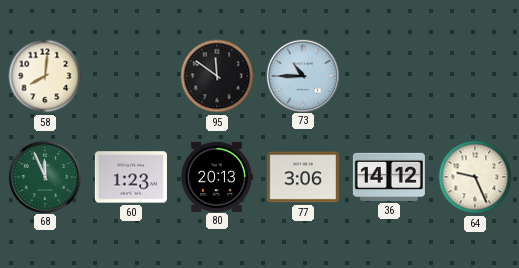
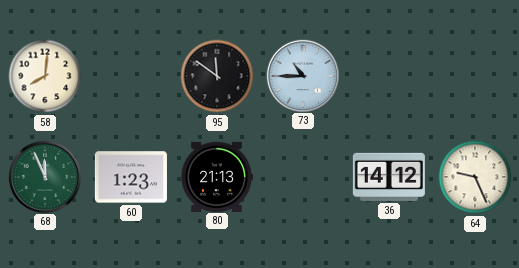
80: 20:13 -> 21:13
77: 3:06 -> none
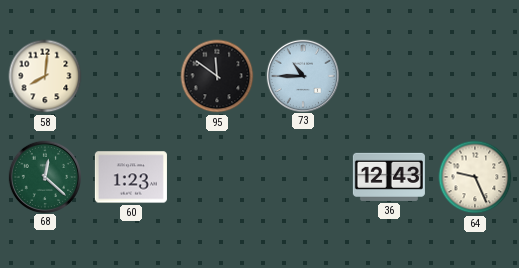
68: 11:56 -> 12:22
80: 21:13 -> none
36: 14:12 -> 12:43
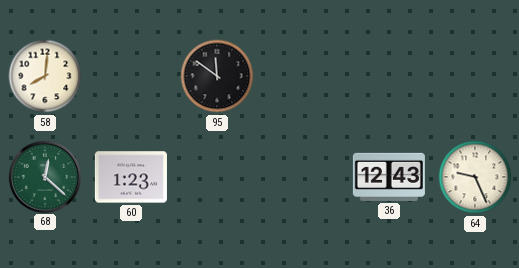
73: 10:45 -> none
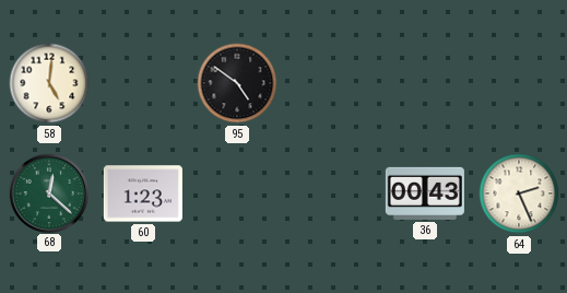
58: 8:01 -> 5:01
95: 11:51 -> 4:51
36: 12:43 -> 00:43
64: 9:26 -> 2:26
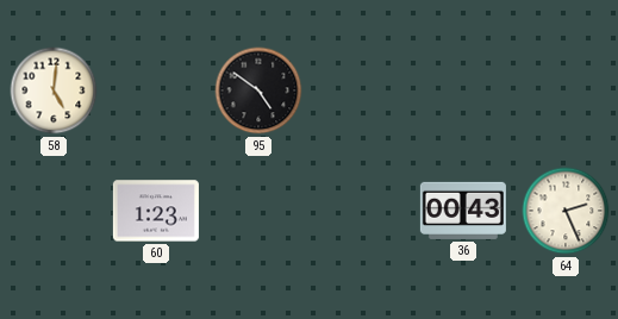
68: 12:22 -> none
